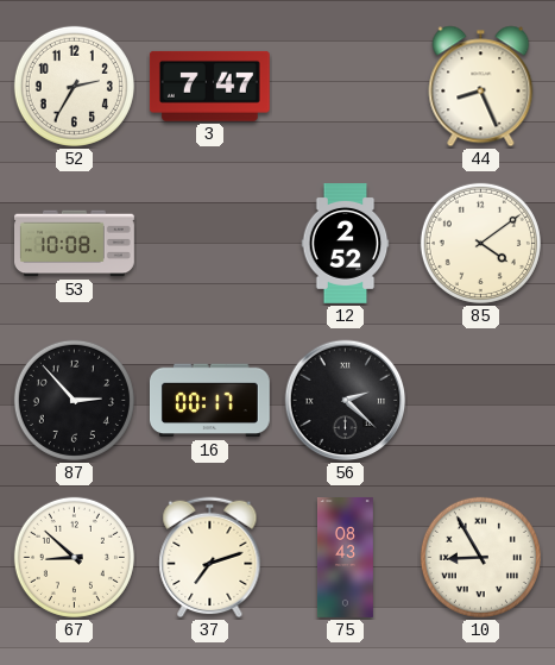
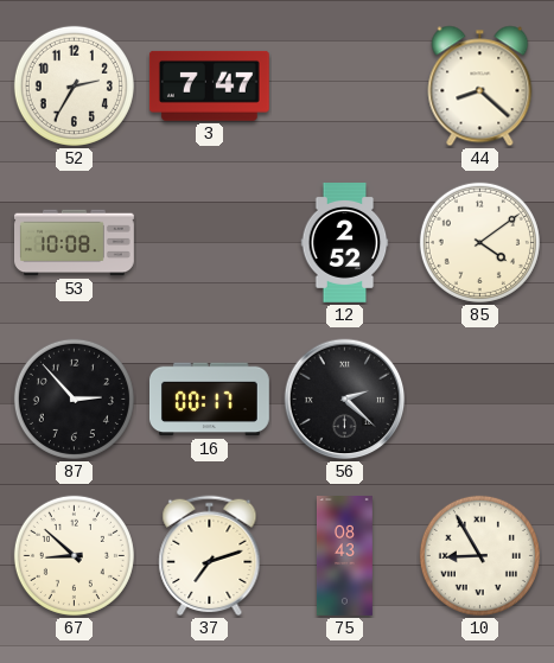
44: 8:26 -> 8:22
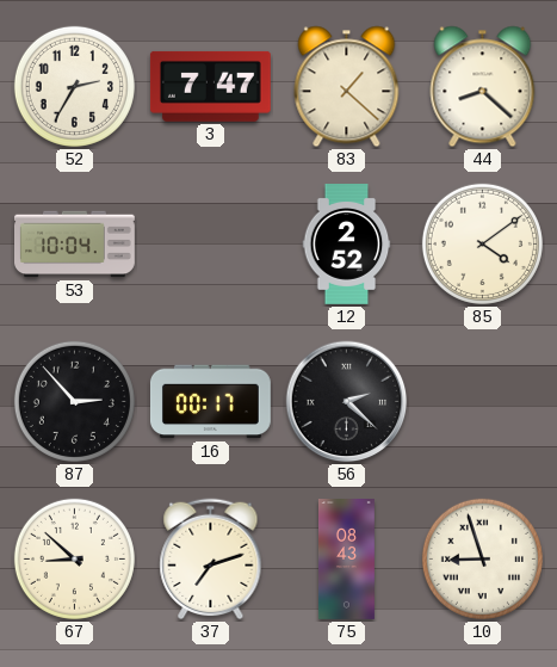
83: none -> 1:22
53: 10:08 -> 10:04
10: 8:55 -> 8:57
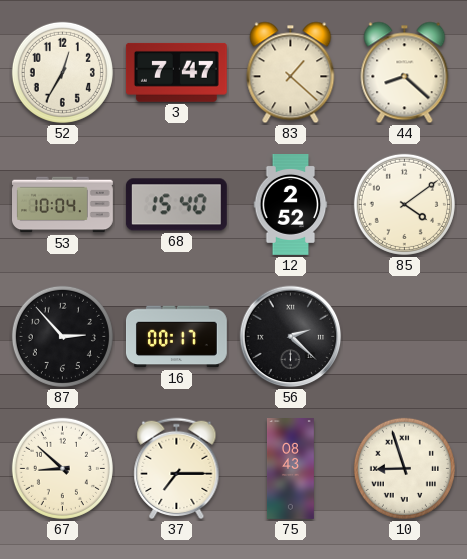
52: 2:35 -> 12:35
68: none -> 15:40
37: 7:12 -> 7:15
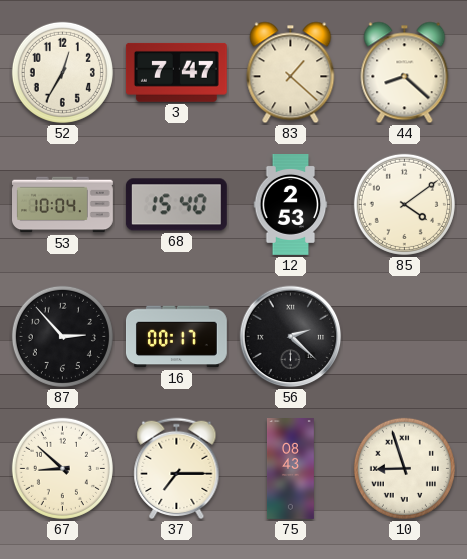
12: 2:52 -> 2:53
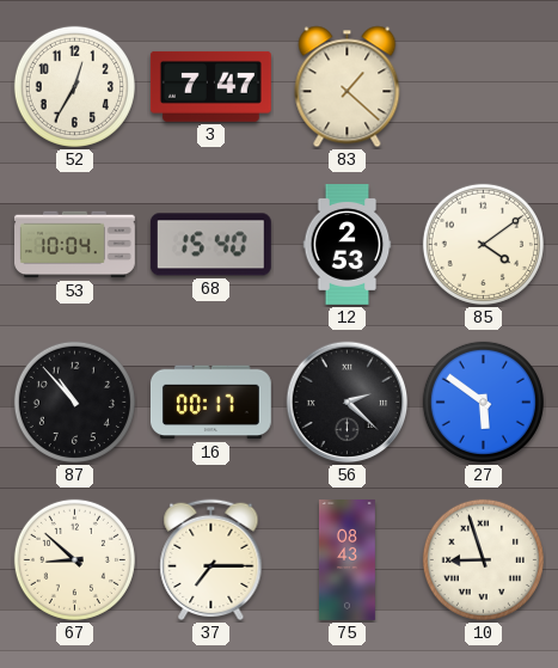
44: 8:22 -> none
87: 2:53 -> 10:53
27: none -> 5:51
